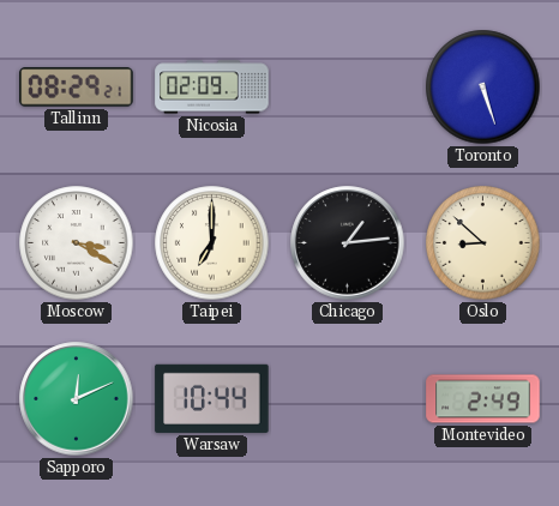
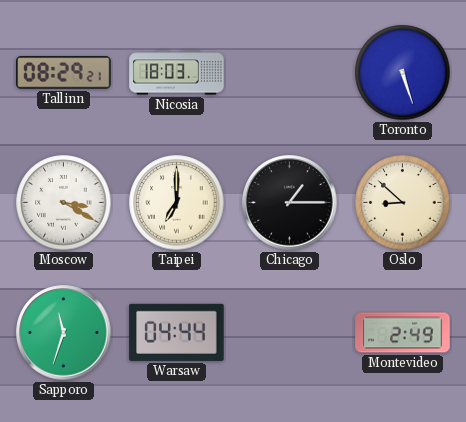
Nicosia: 02:09 -> 18:03
Chicago: 1:14 -> 1:15
Sapporo: 12:11 -> 11:33
Warsaw: 10:44 -> 04:44
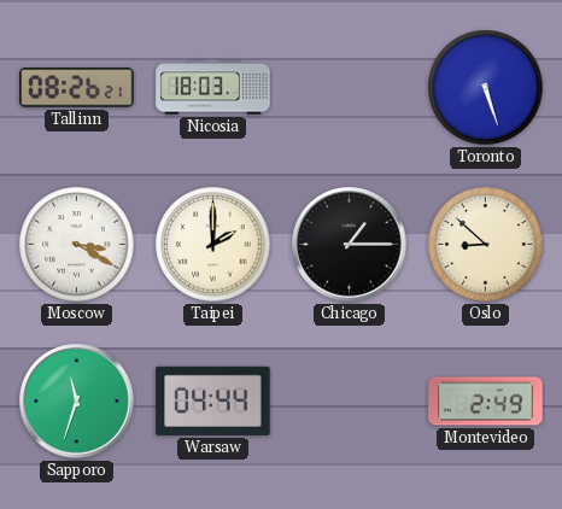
Tallinn: 08:29 -> 08:26
Taipei: 7:00 -> 2:00
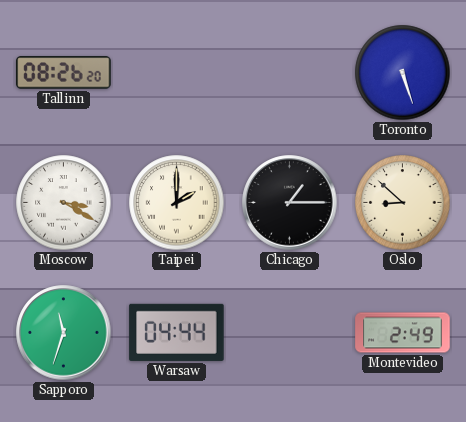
Tallinn: 08:26:21 -> 08:26:20
Nicosia: 18:03 -> none
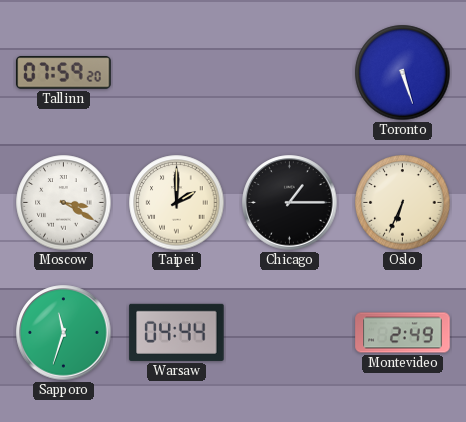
Tallinn: 08:26 -> 07:59
Oslo: 8:52 -> 6:34
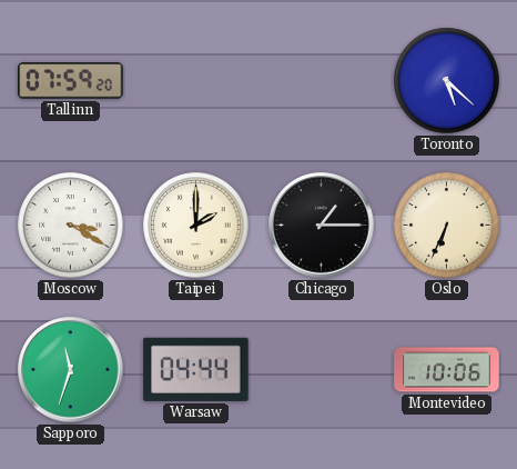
Toronto: 5:27 -> 5:22
Montevideo: 2:49 -> 10:06
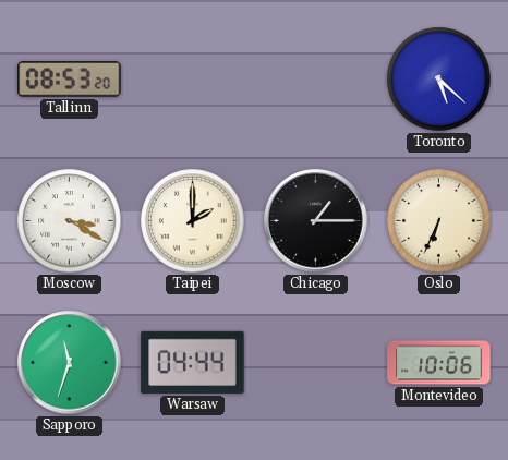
Tallinn: 07:59 -> 08:53
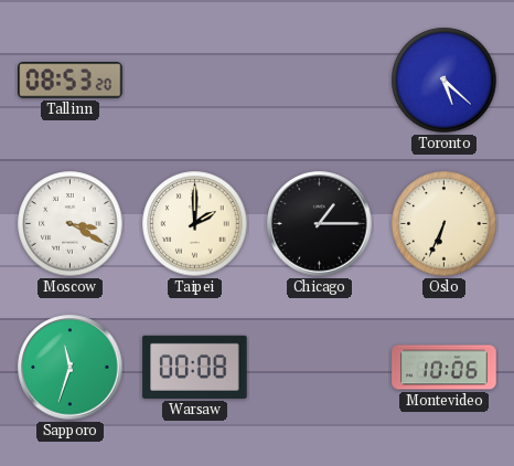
Warsaw: 04:44 -> 00:08
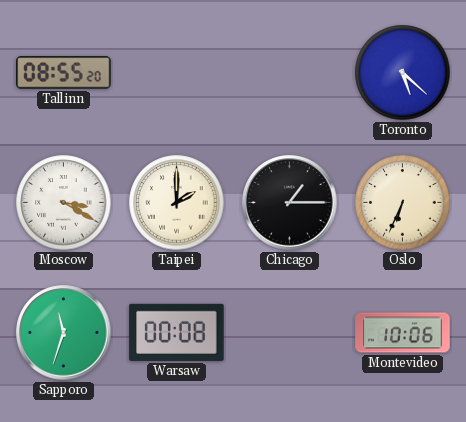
Tallinn: 08:53 -> 08:55
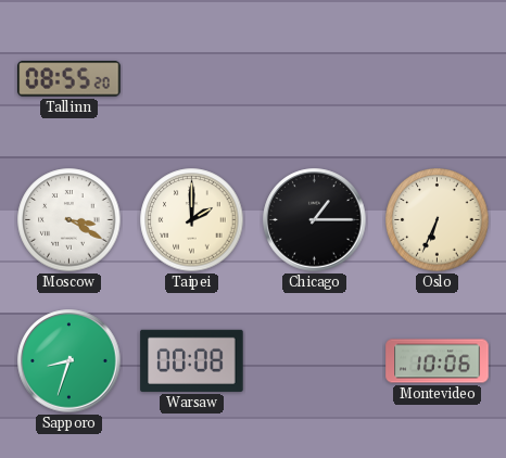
Toronto: 5:22 -> none
Sapporo: 11:33 -> 8:33
